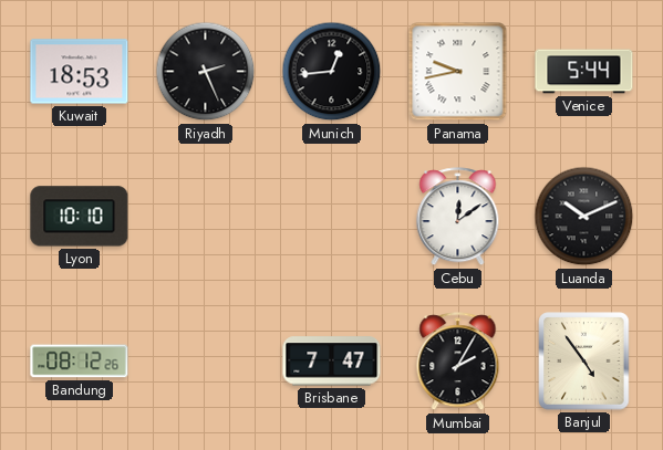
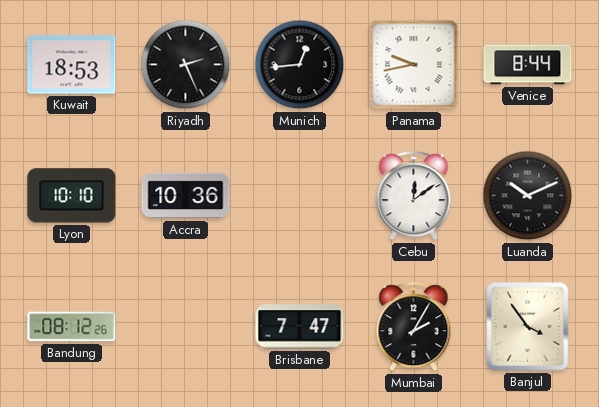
Venice: 5:44 -> 8:44
Accra: none -> 10:36
Banjul: 4:54 -> 3:54
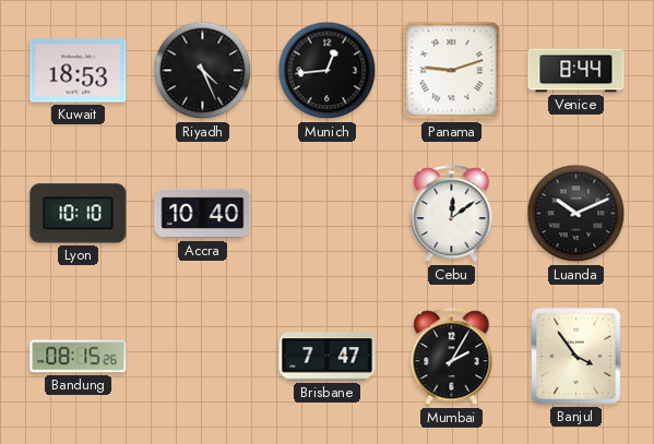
Riyadh: 2:26 -> 4:26
Panama: 9:43 -> 9:12
Accra: 10:36 -> 10:40
Bandung: 08:12 -> 08:15
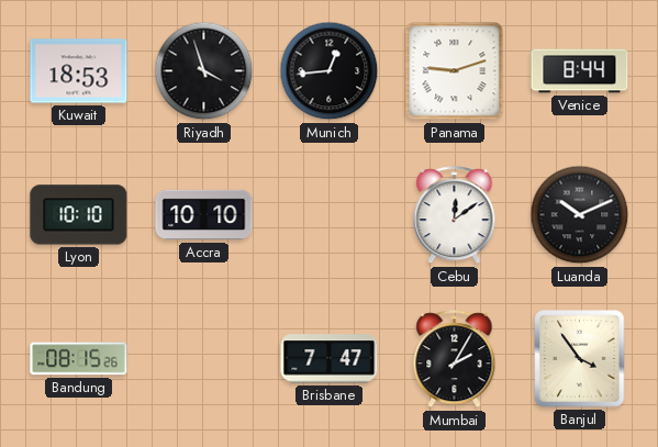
Riyadh: 4:26 -> 3:57
Accra: 10:40 -> 10:10
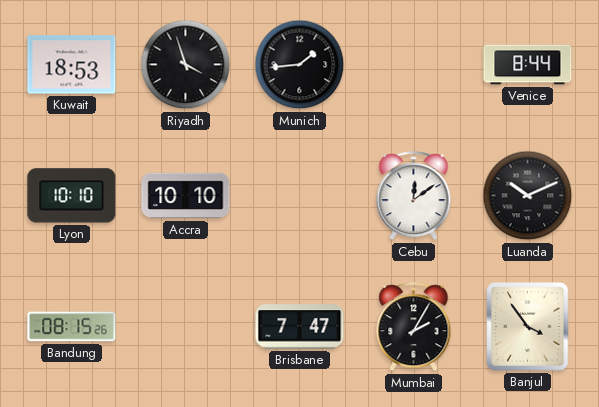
Munich: 12:44 -> 1:44
Panama: 9:12 -> none
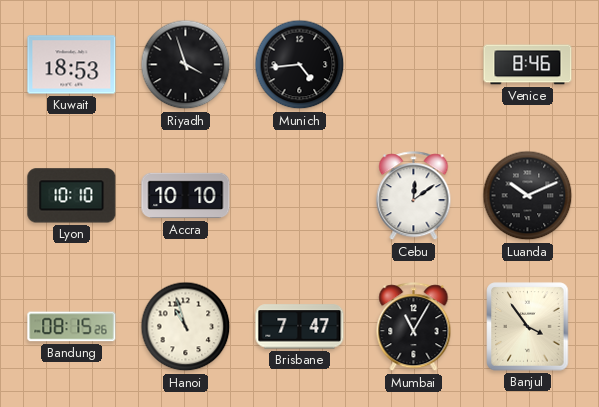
Munich: 1:44 -> 4:44
Venice: 8:44 -> 8:46
Hanoi: none -> 10:57
Mumbai: 2:05 -> 11:05
